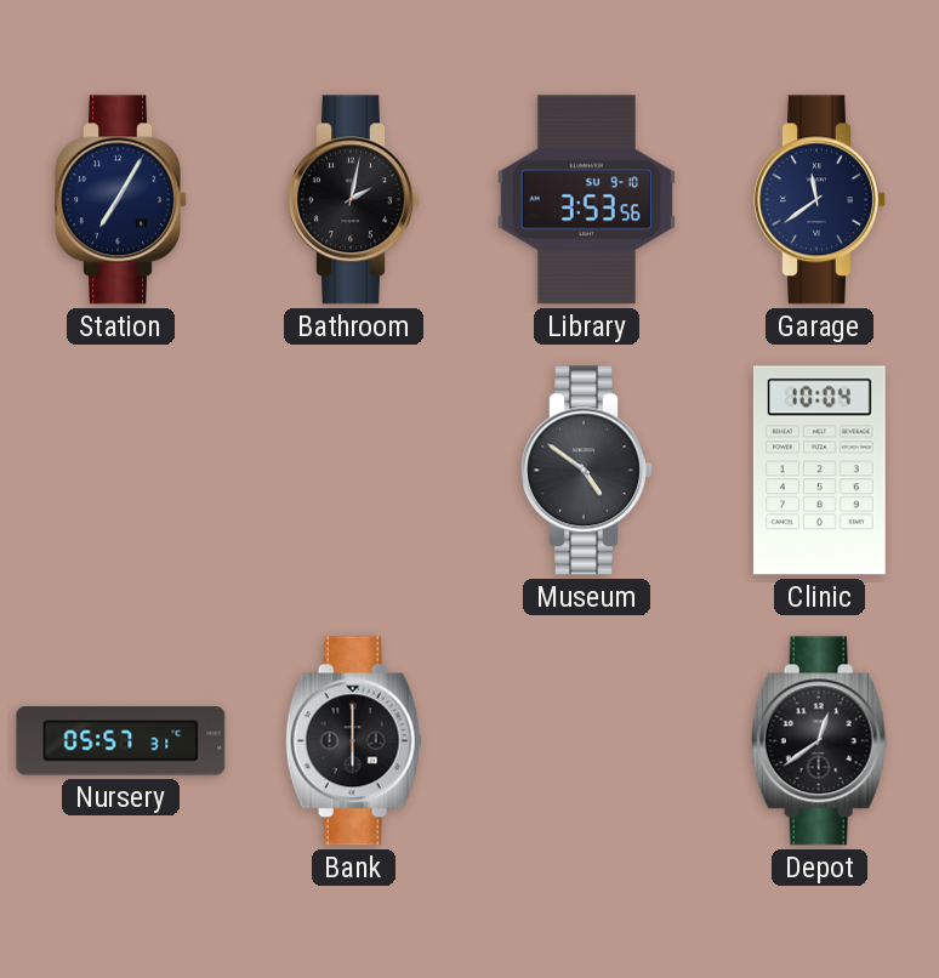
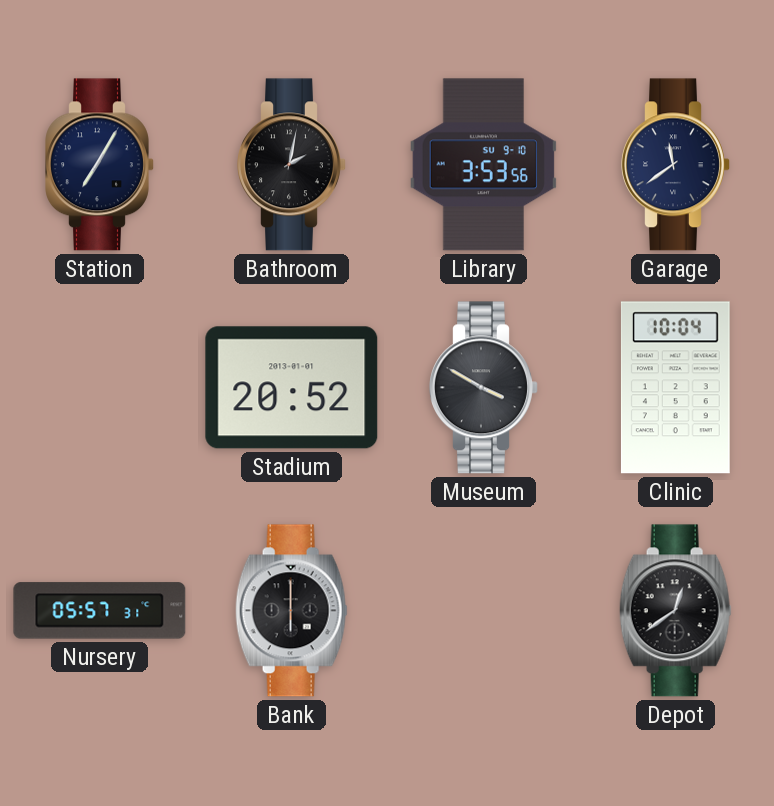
Stadium: none -> 20:52
Museum: 4:51 -> 3:50
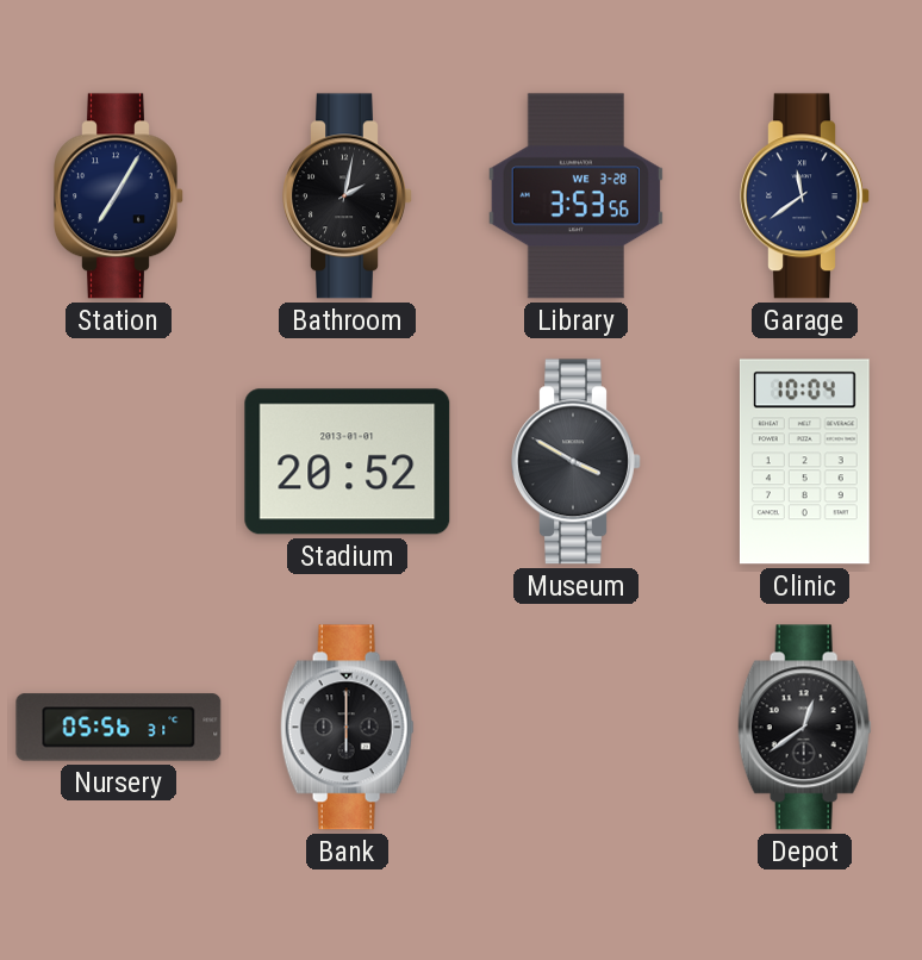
Library date: SU 9-10 -> WE 3-28
Nursery: 05:57 -> 05:56
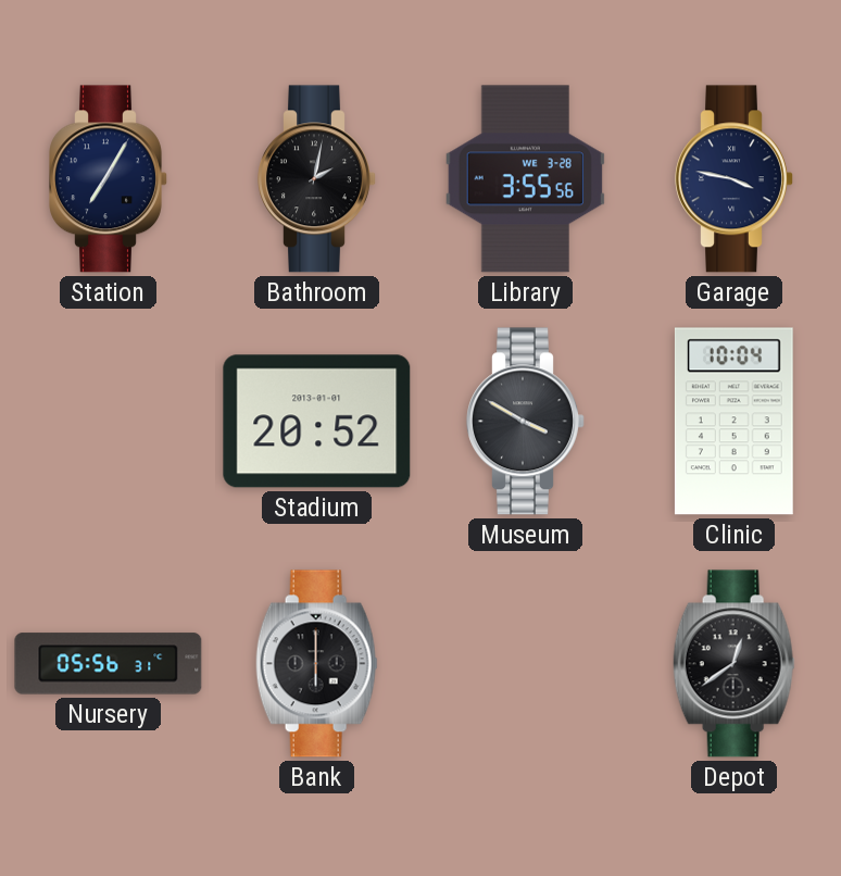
Library: 3:53 -> 3:55
Garage: 11:39 -> 3:47
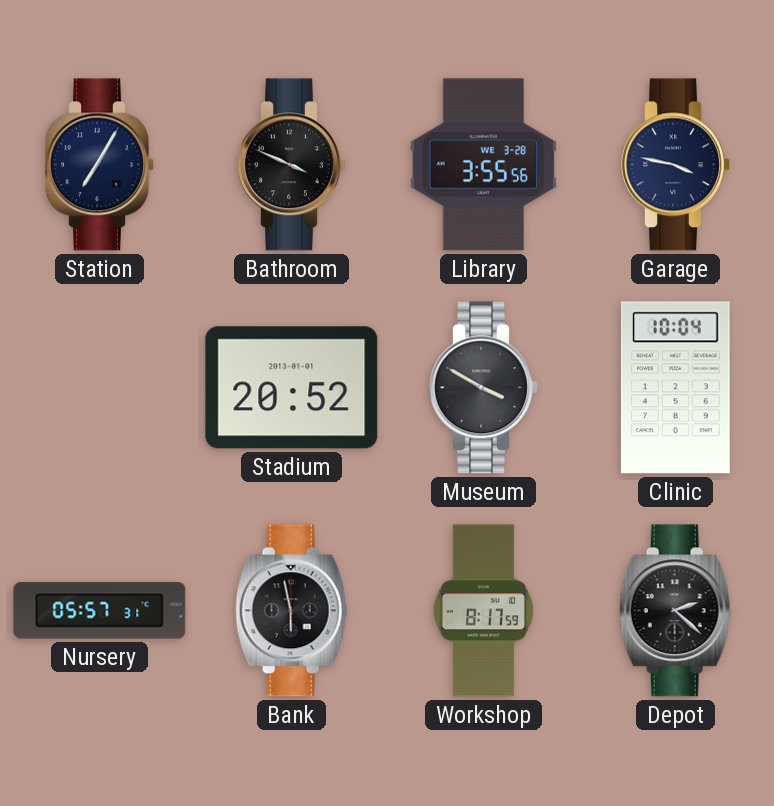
Bathroom: 2:02 -> 3:49
Nursery: 05:56 -> 05:57
Bank: 6:00 -> 5:58
Workshop: none -> 8:17
Depot: 12:39 -> 2:22
